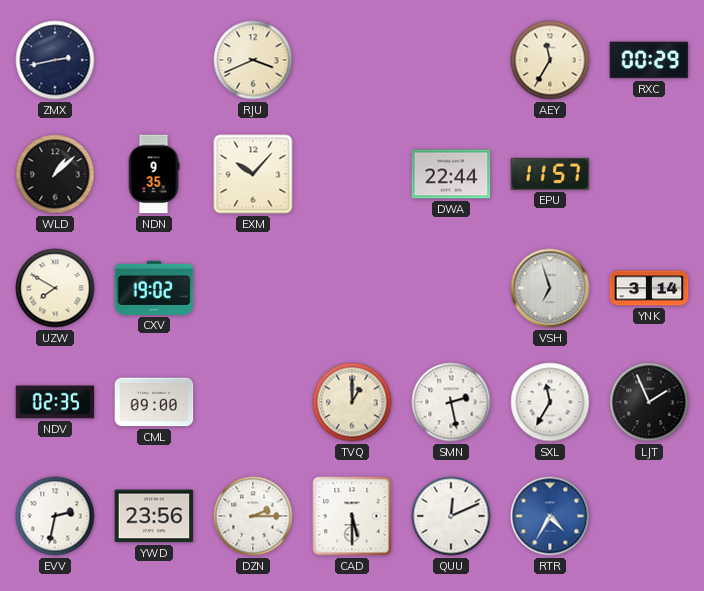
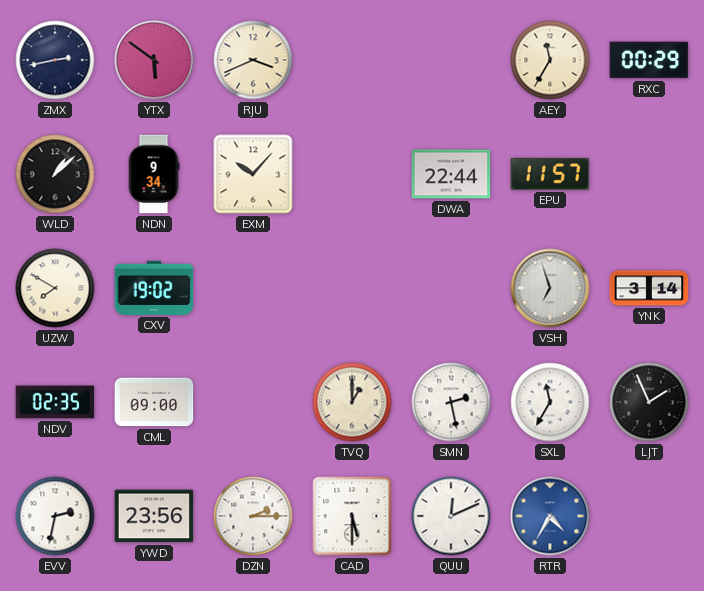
YTX: none -> 5:51
NDN: 9:35 -> 9:34
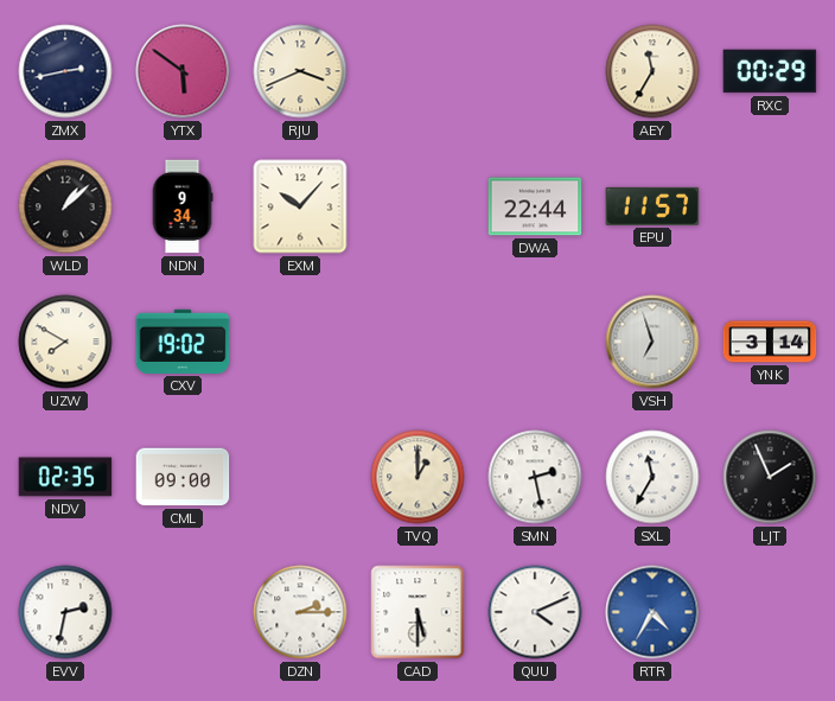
YWD: 23:56 -> none
QUU: 12:11 -> 4:11
